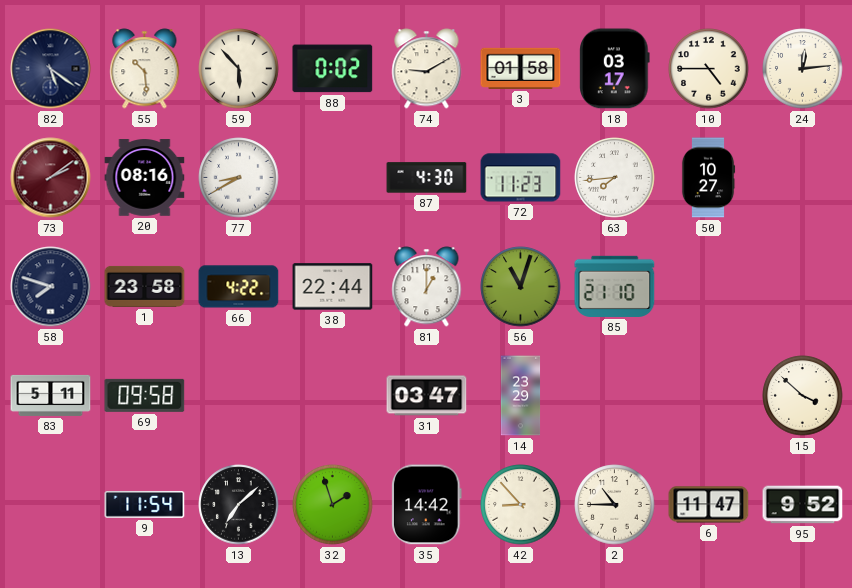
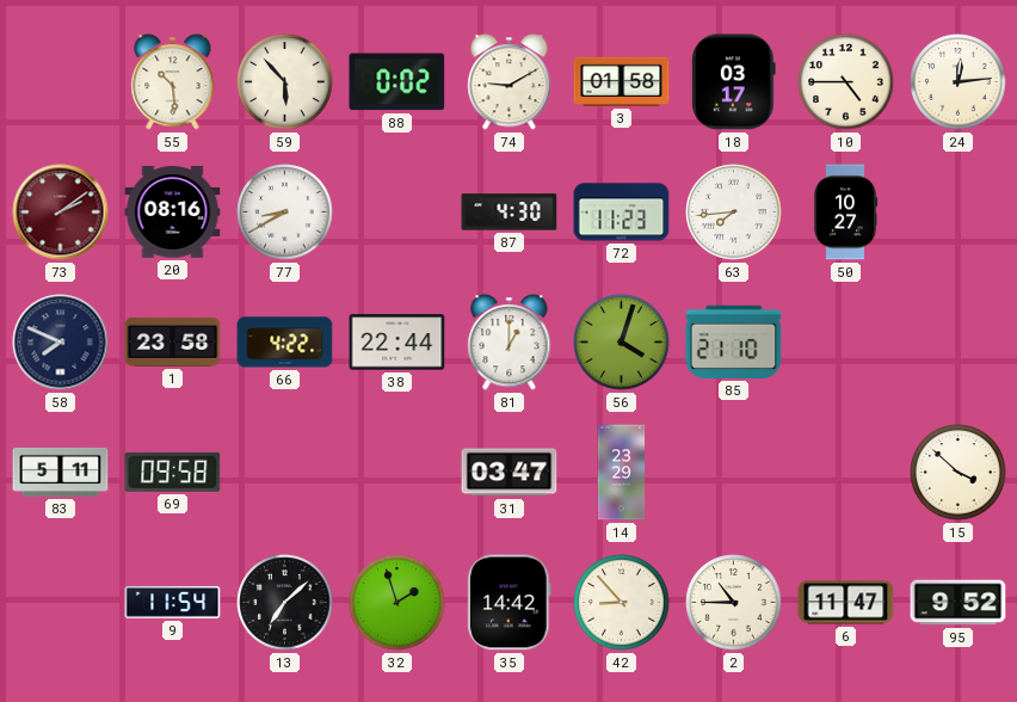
82: 5:21 -> none
58: 7:48 -> 7:49
56: 11:03 -> 4:03
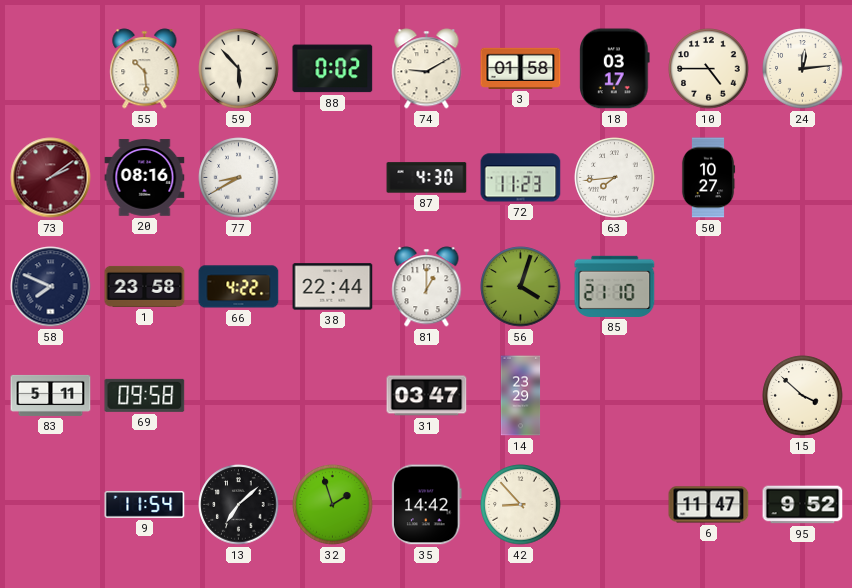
2: 10:45 -> none
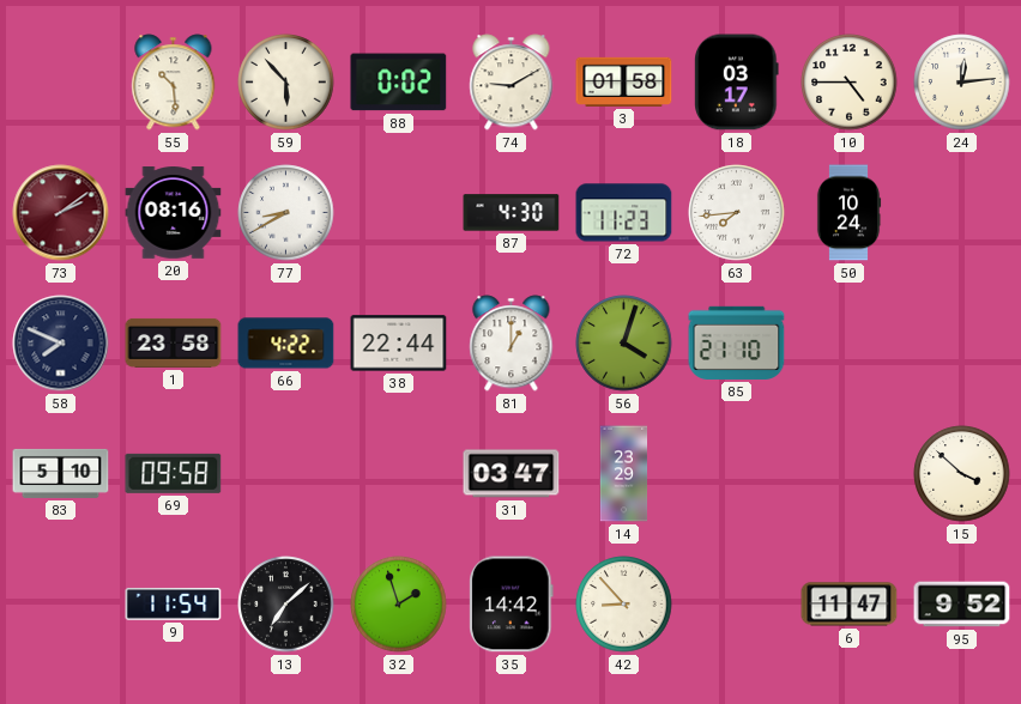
50: 10:27 -> 10:24
83: 5:11 -> 5:10
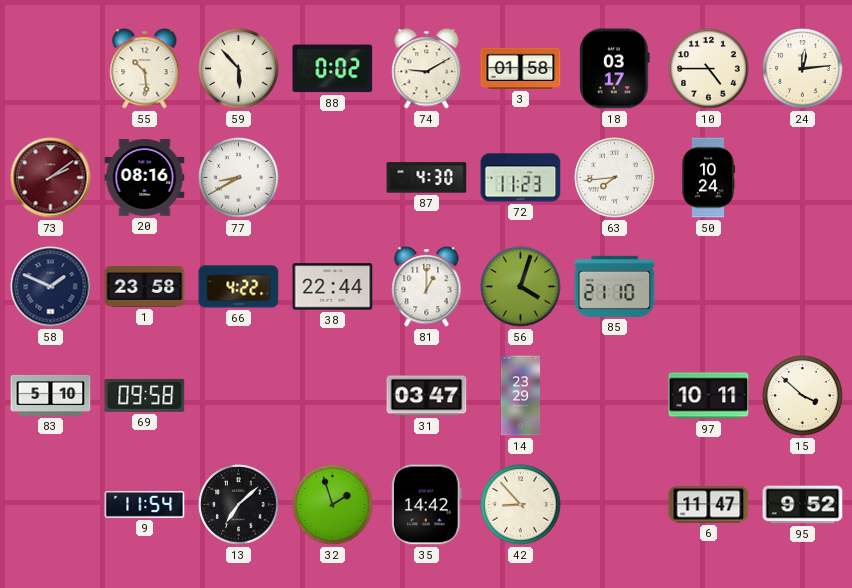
58: 7:49 -> 1:49
97: none -> 10:11
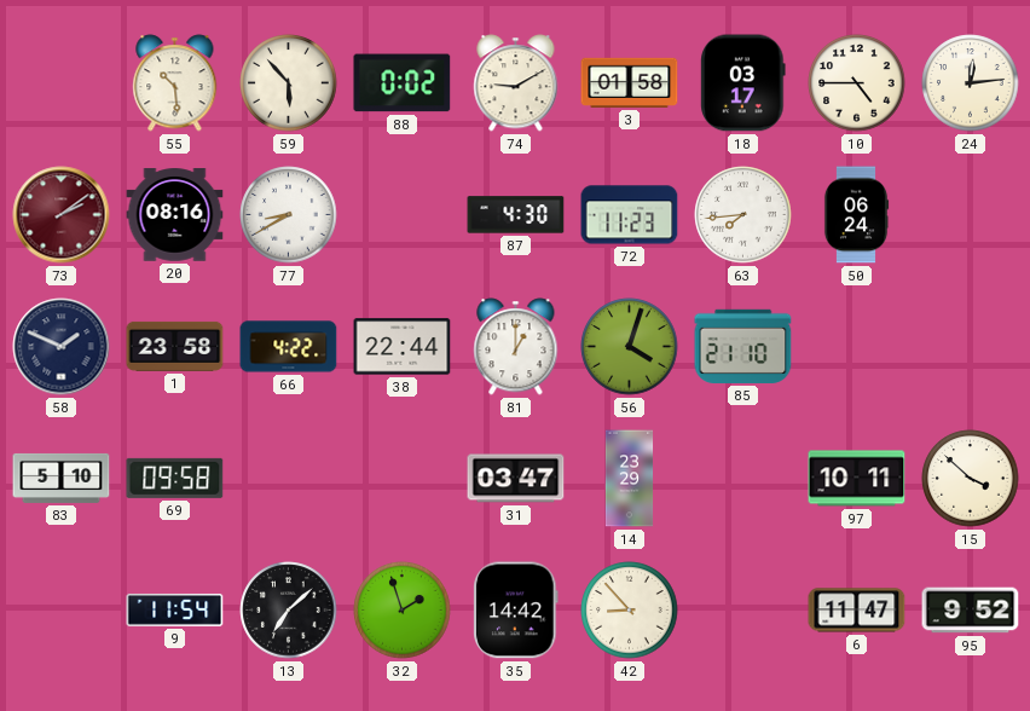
50: 10:24 -> 06:24
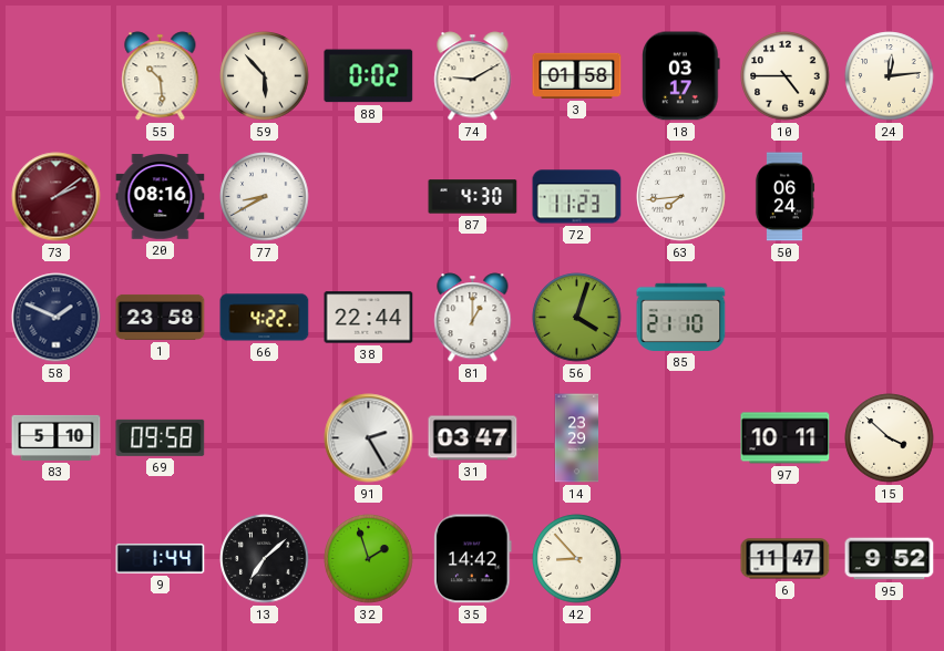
91: none -> 2:25
9: 11:54 -> 1:44
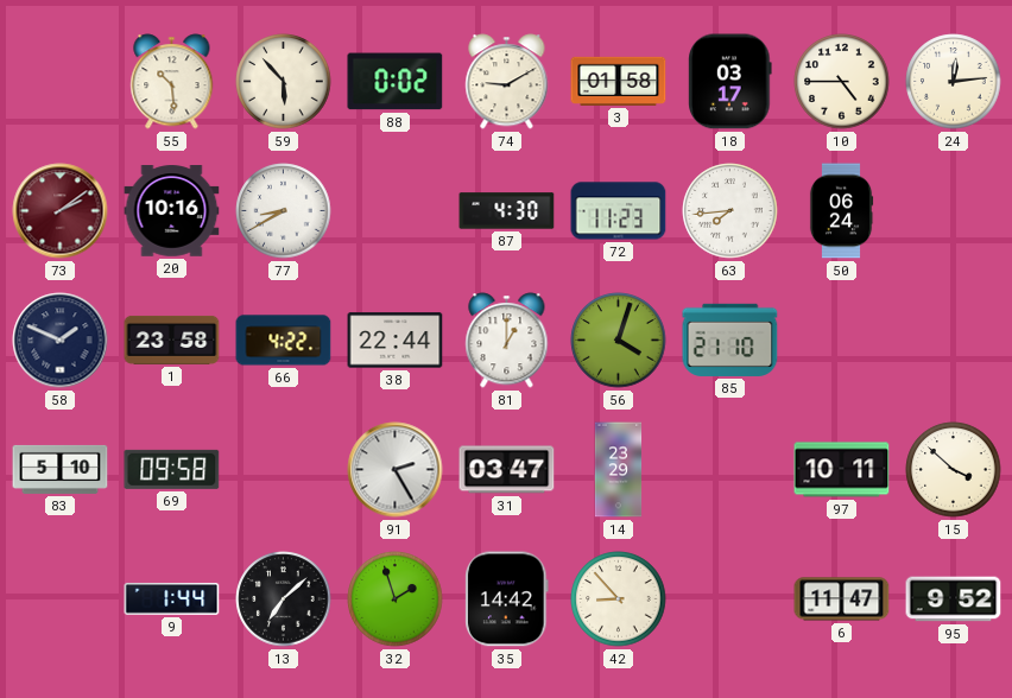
20: 08:16 -> 10:16
